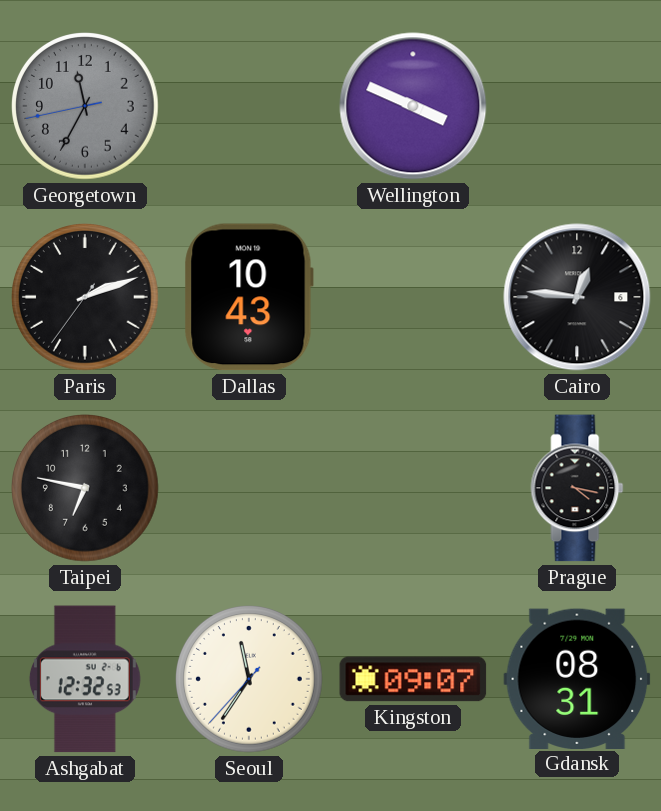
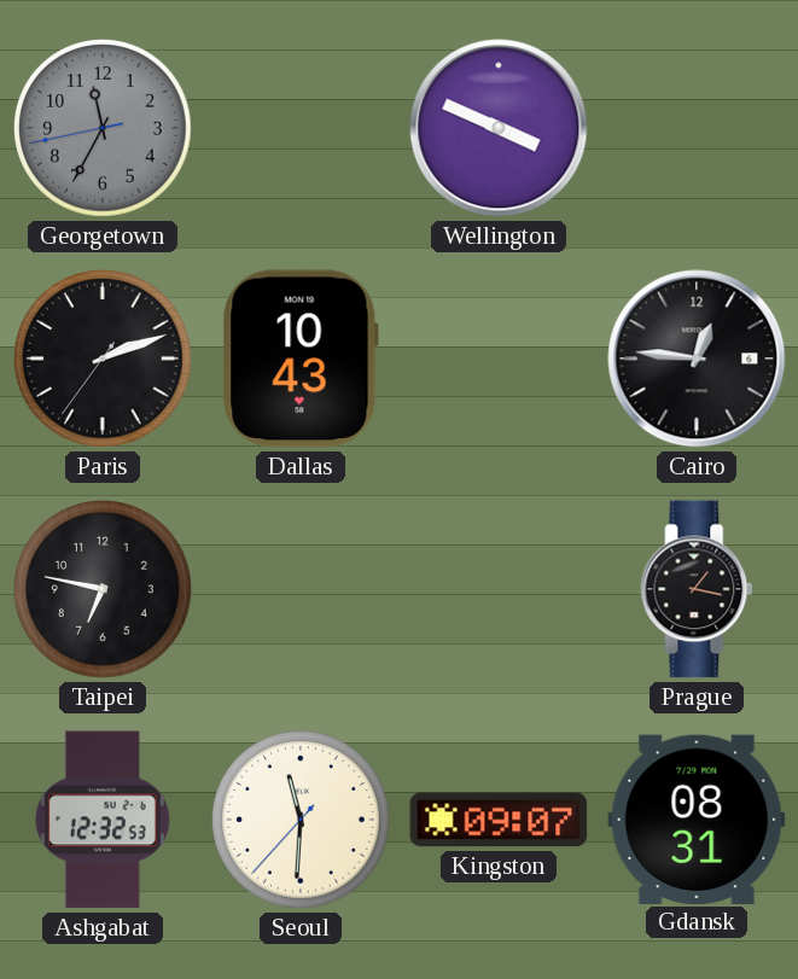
Prague: 4:17 -> 1:17
Seoul: 11:35 -> 11:30
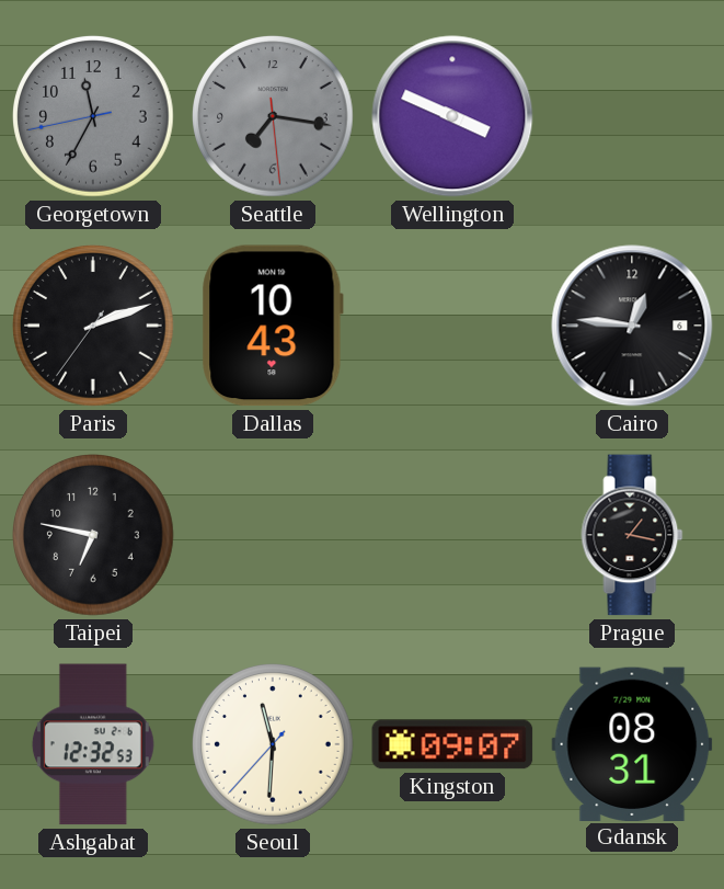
Seattle: none -> 7:16
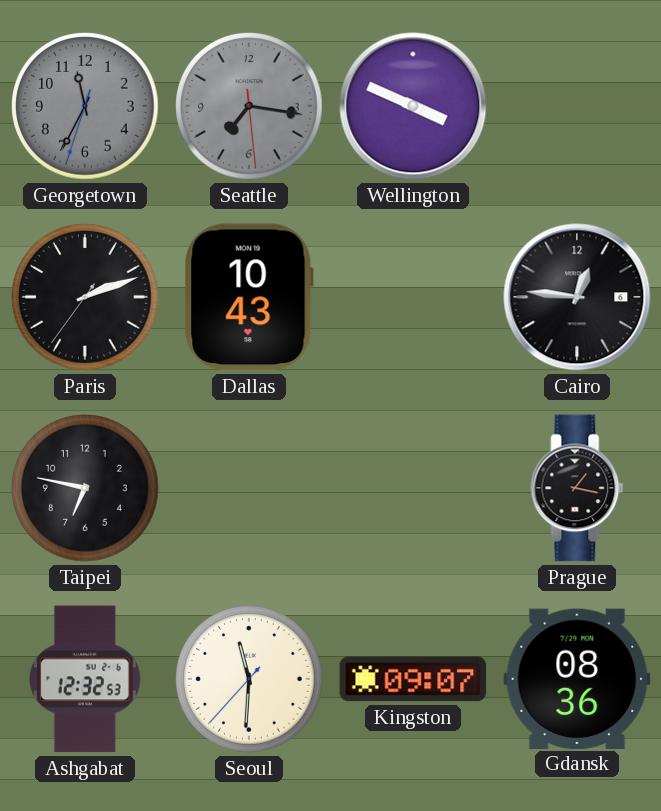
Georgetown: 11:34:43 -> 11:34:33
Gdansk: 08:31 -> 08:36
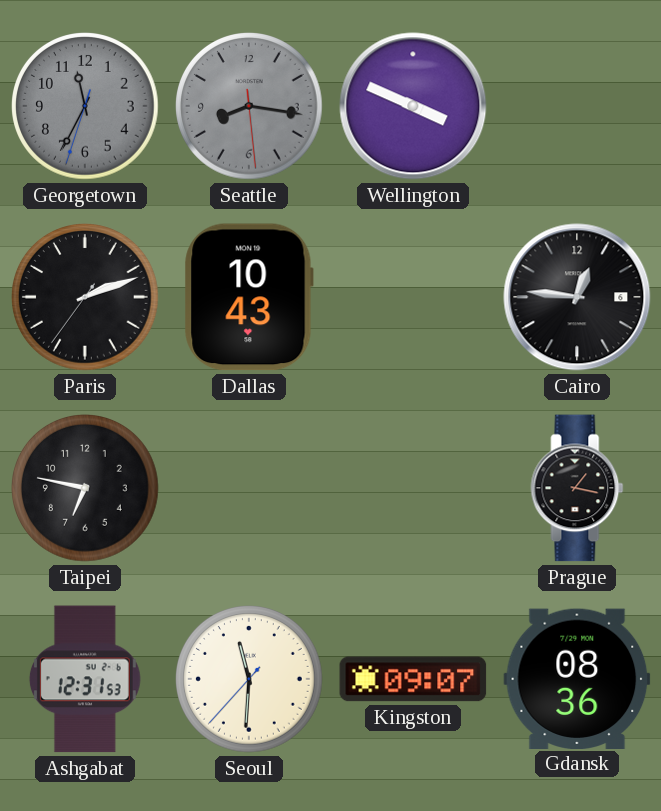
Seattle: 7:16 -> 8:16
Ashgabat: 12:32 -> 12:31
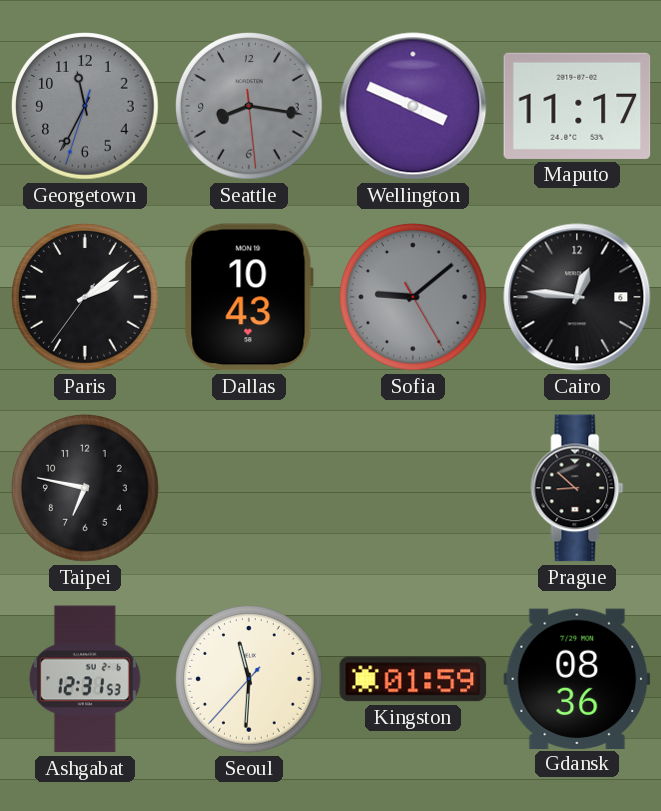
Maputo: none -> 11:17
Paris: 2:11 -> 2:08
Sofia: none -> 9:08
Prague: 1:17 -> 8:52
Kingston: 09:07 -> 01:59
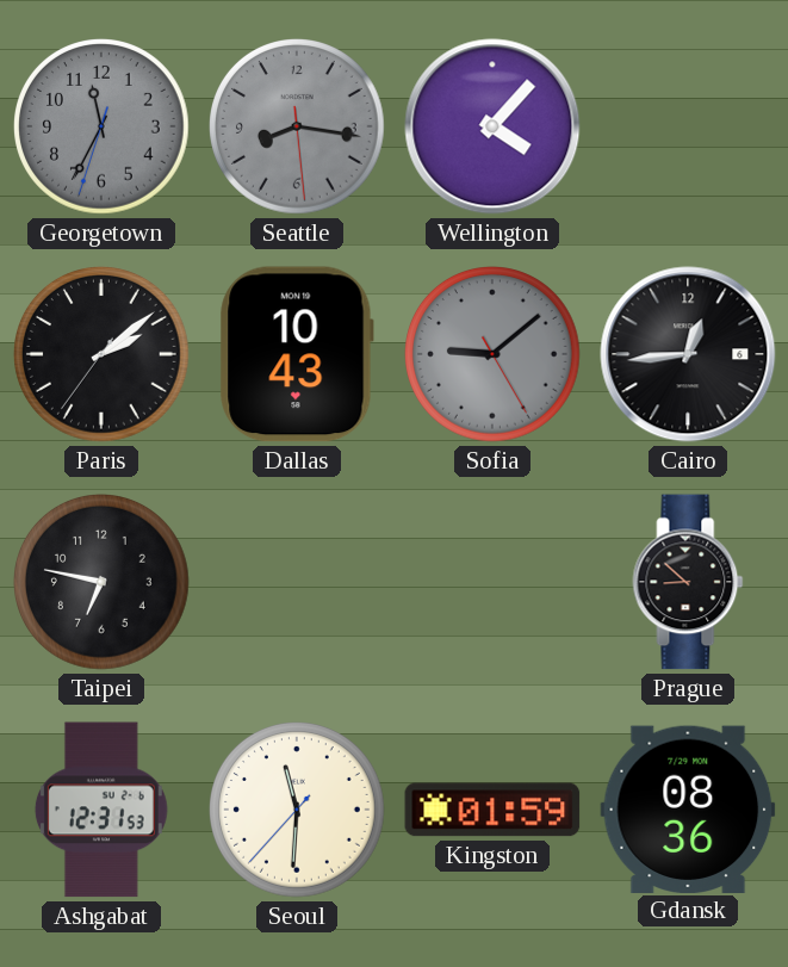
Wellington: 3:49 -> 4:07
Maputo: 11:17 -> none
Cairo: 12:46 -> 12:44
